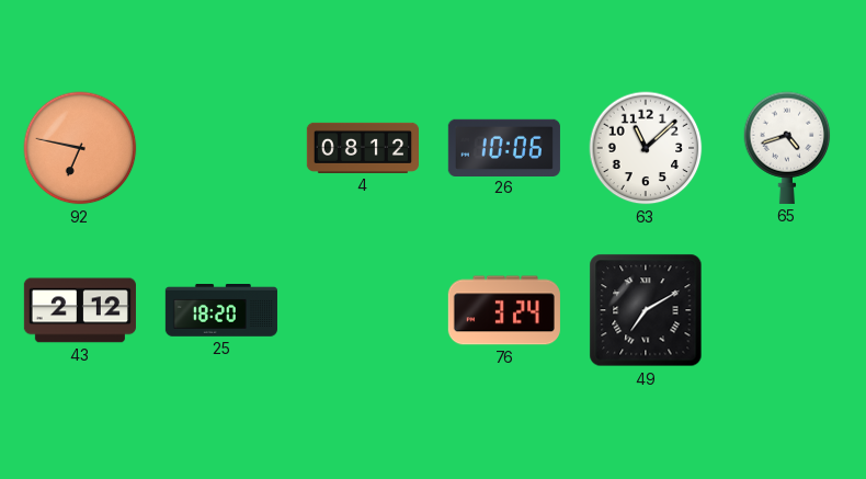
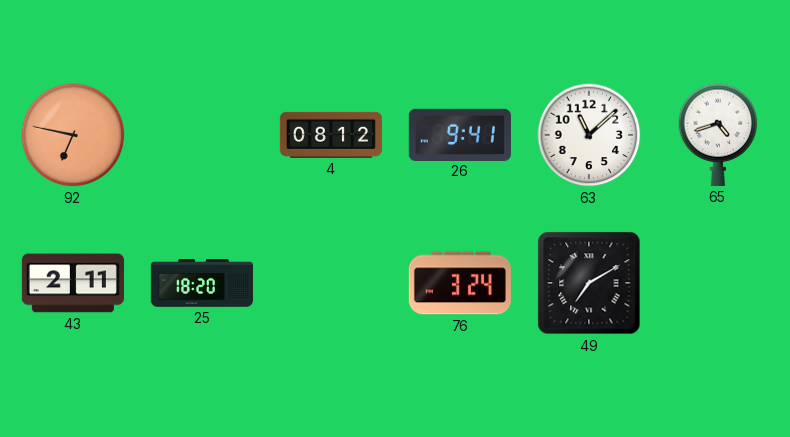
26: 10:06 -> 9:41
43: 2:12 -> 2:11
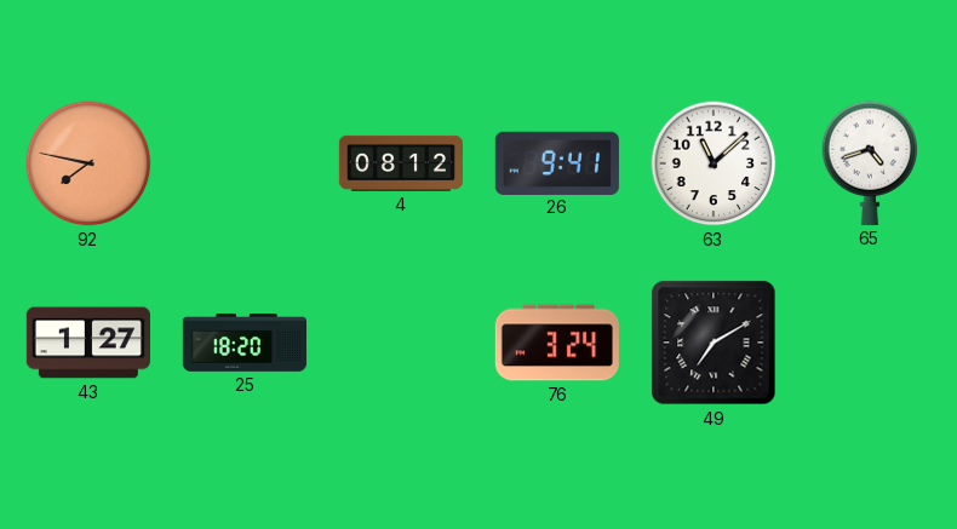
92: 6:47 -> 7:47
43: 2:11 -> 1:27
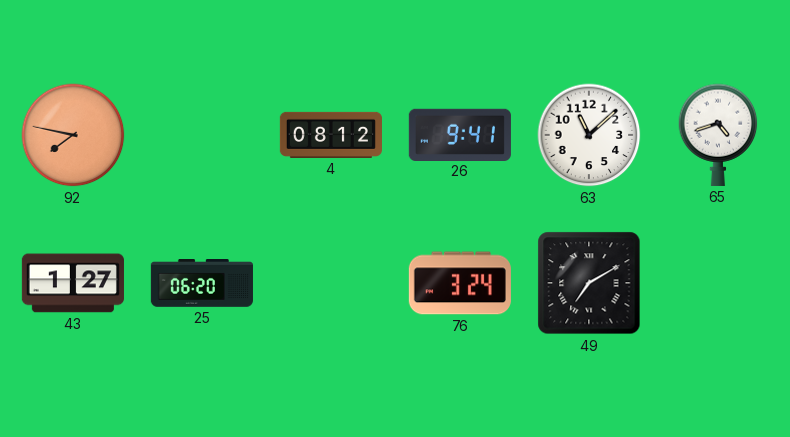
25: 18:20 -> 06:20
